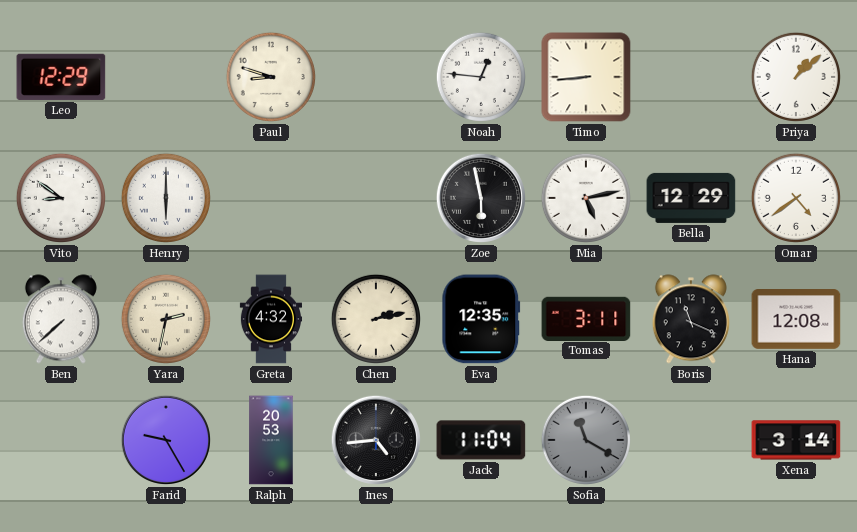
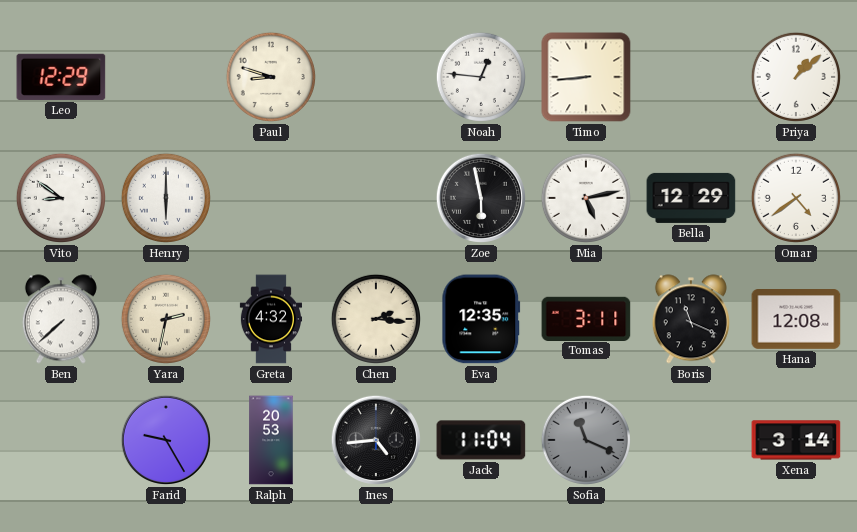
Chen: 2:13 -> 2:16
Sofia: 11:20 -> 11:19
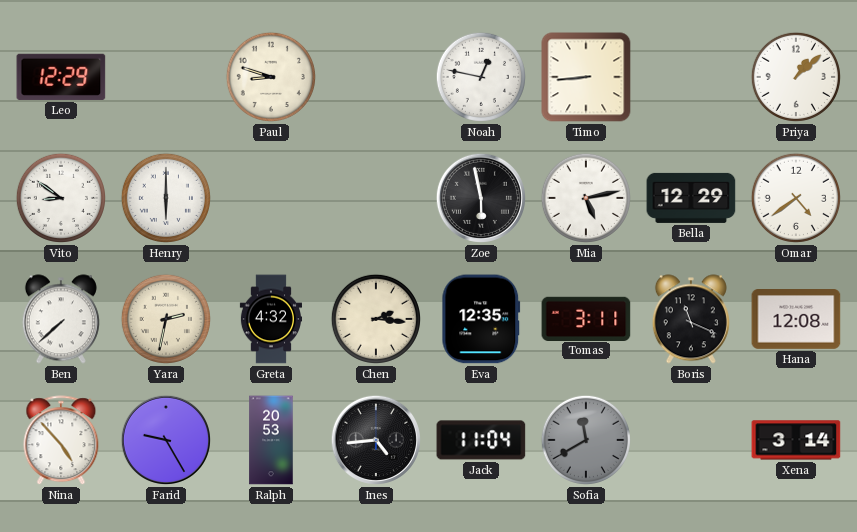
Noah: 12:46 -> 12:47
Nina: none -> 4:53
Sofia: 11:19 -> 11:40
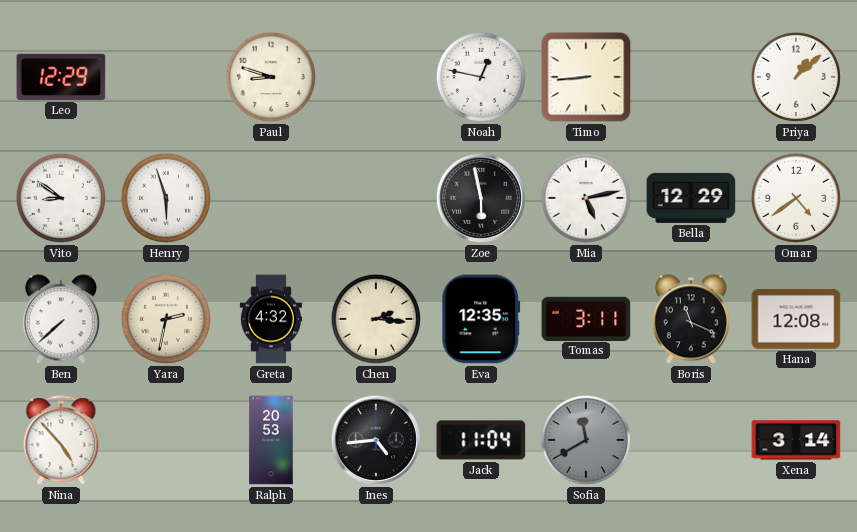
Henry: 6:00 -> 5:57
Farid: 9:25 -> none
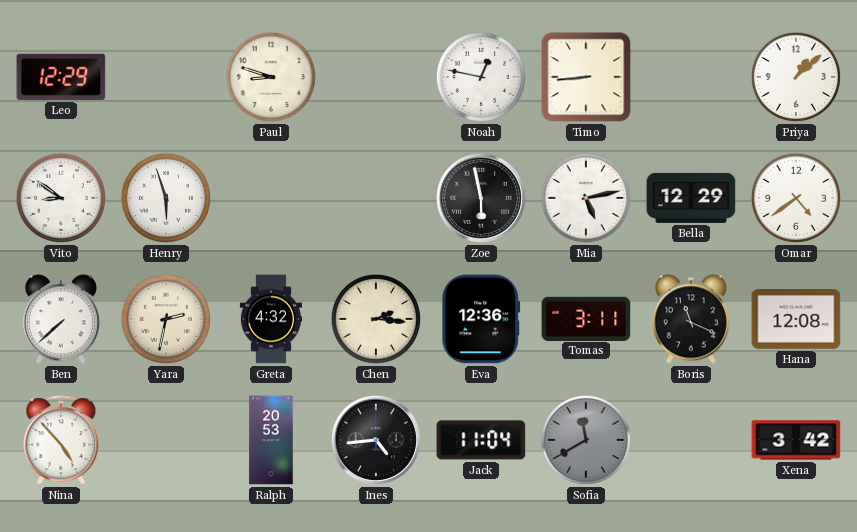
Eva: 12:35 -> 12:36
Xena: 3:14 -> 3:42
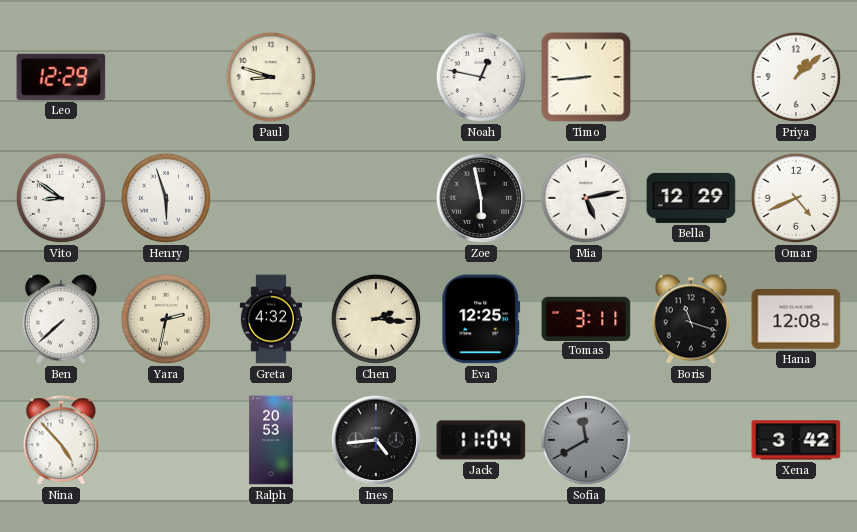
Omar: 4:39 -> 4:41
Eva: 12:36 -> 12:25
Boris: 11:19 -> 11:18
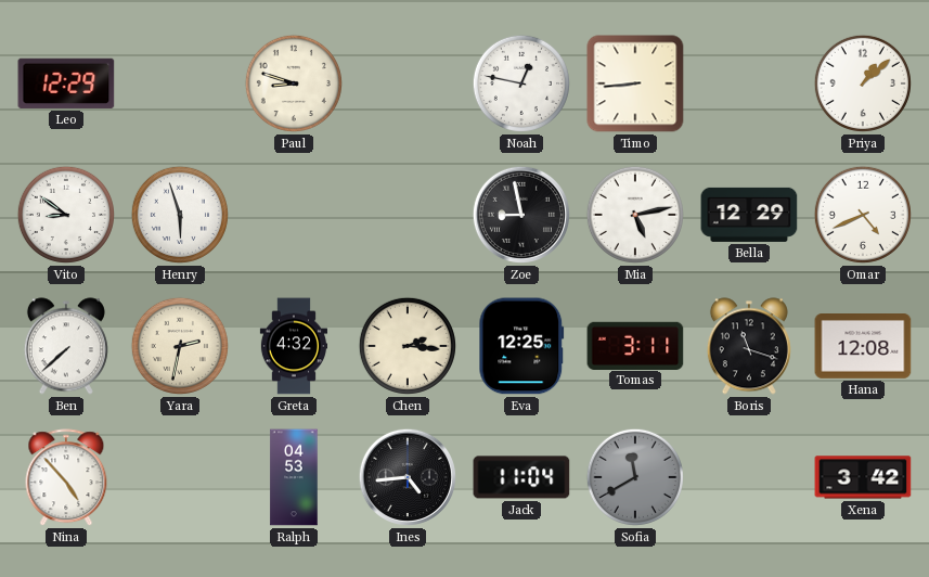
Zoe: 5:58 -> 8:58
Ralph: 20:53 -> 04:53
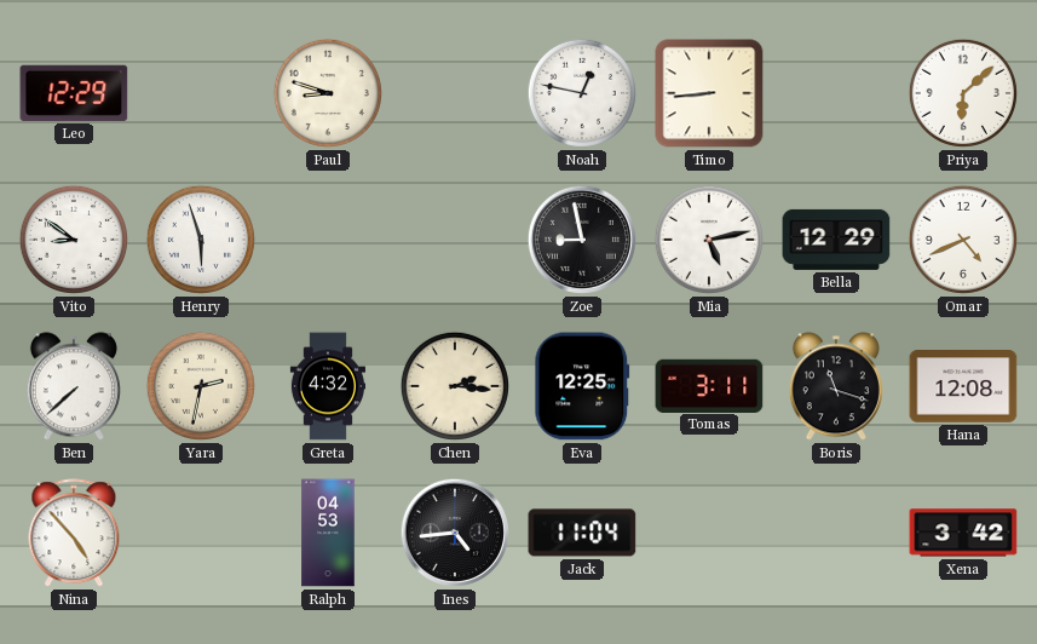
Priya: 1:08 -> 6:08
Sofia: 11:40 -> none
